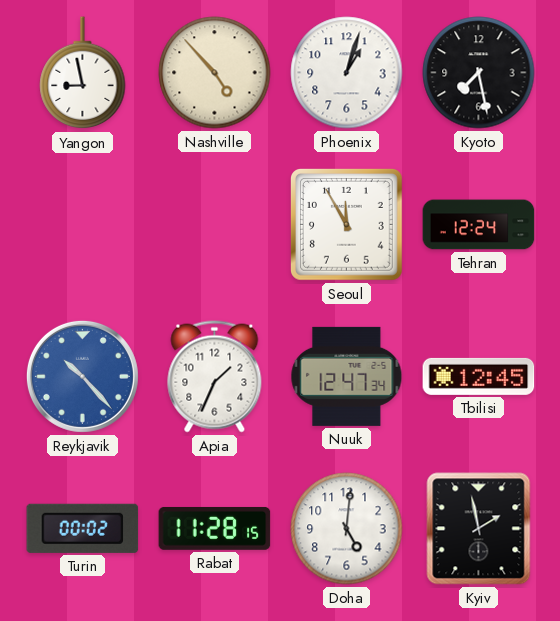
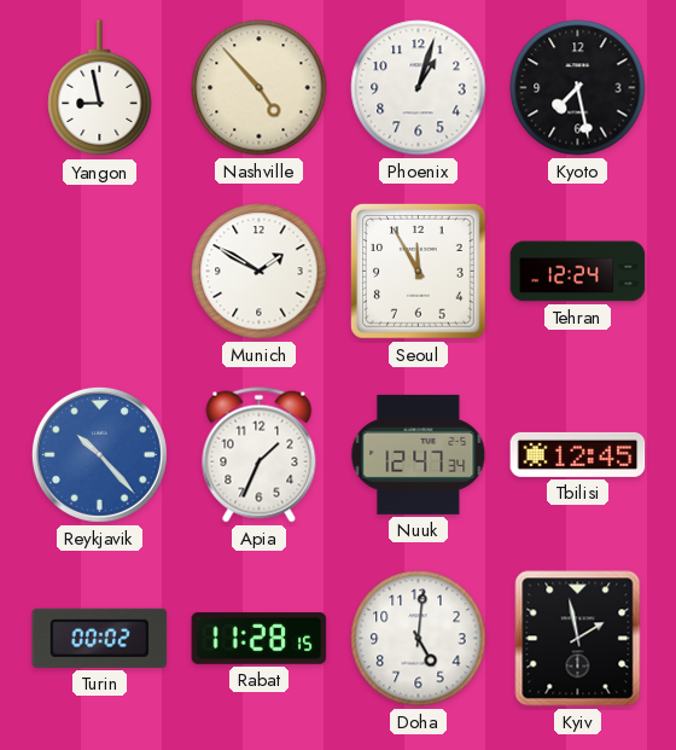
Munich: none -> 1:50
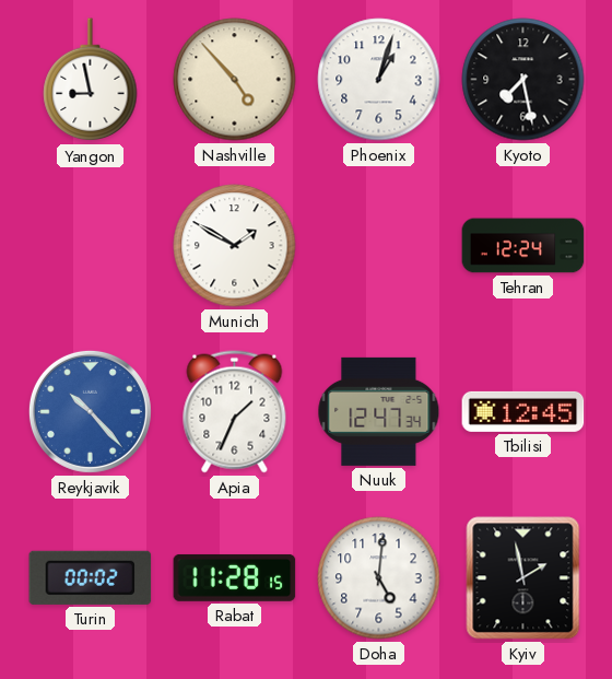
Seoul: 11:55 -> none
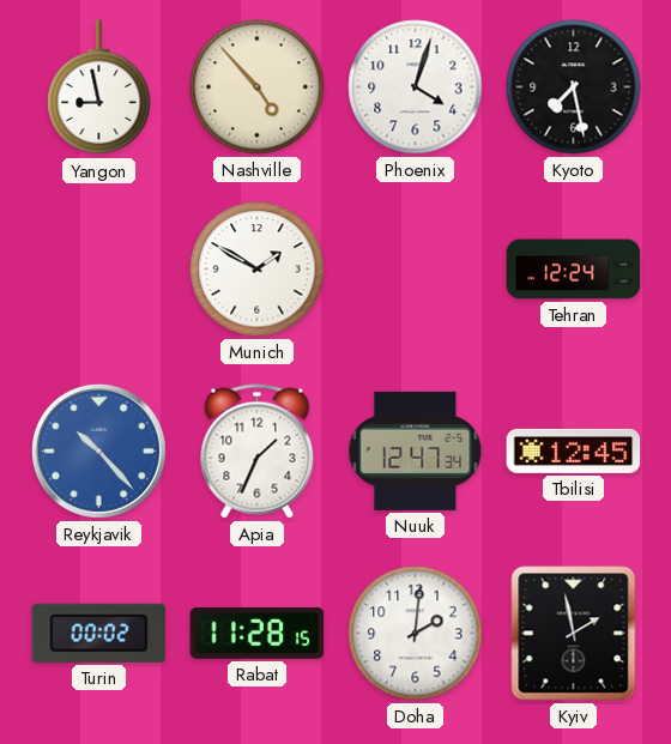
Phoenix: 1:03 -> 4:03
Doha: 5:01 -> 2:01
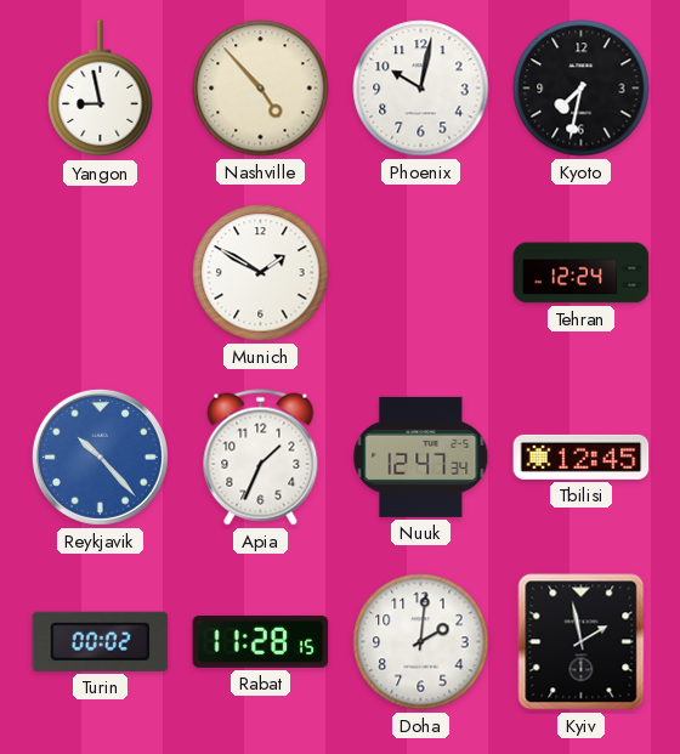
Phoenix: 4:03 -> 10:02
Kyoto: 7:28 -> 7:32
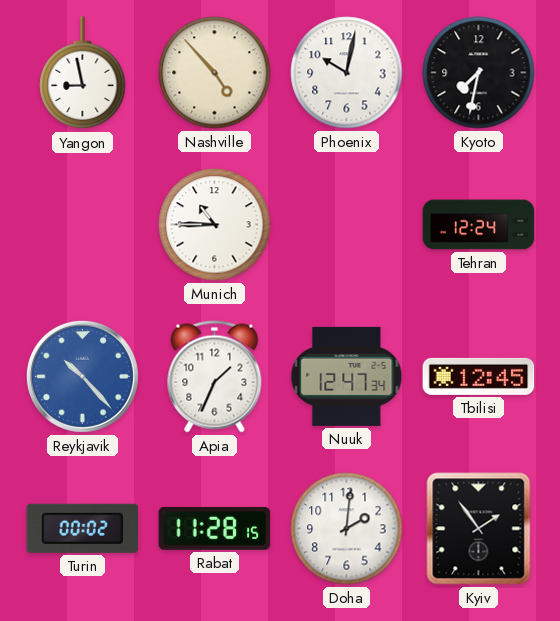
Munich: 1:50 -> 10:45
Kyiv: 1:58 -> 1:54
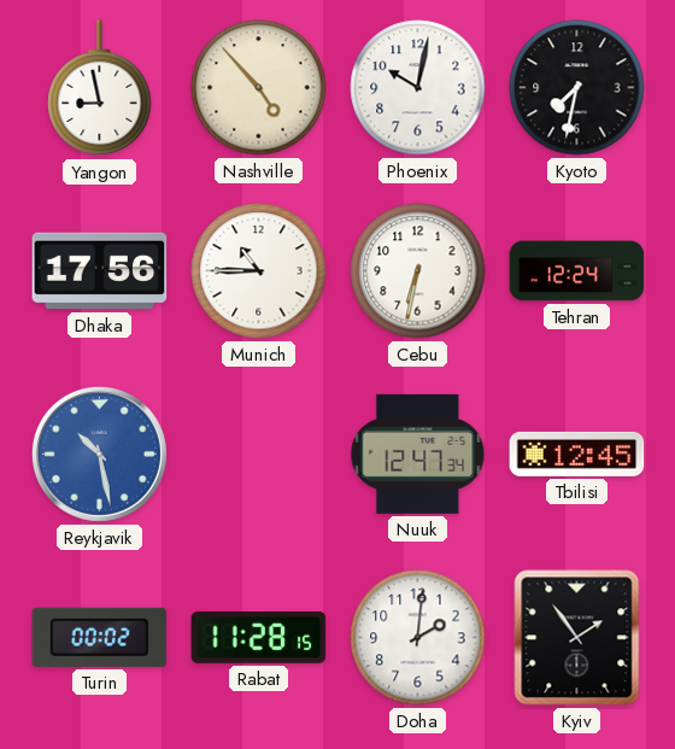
Dhaka: none -> 17:56
Cebu: none -> 6:32
Reykjavik: 10:23 -> 10:28
Apia: 1:34 -> none
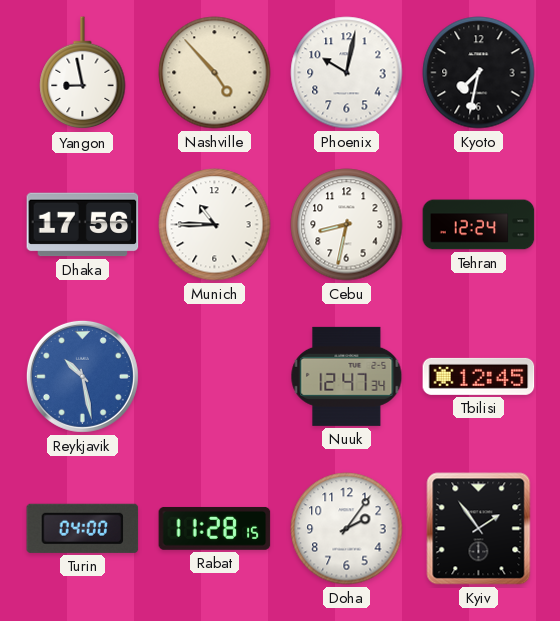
Cebu: 6:32 -> 8:32
Turin: 00:02 -> 04:00
Doha: 2:01 -> 2:06
